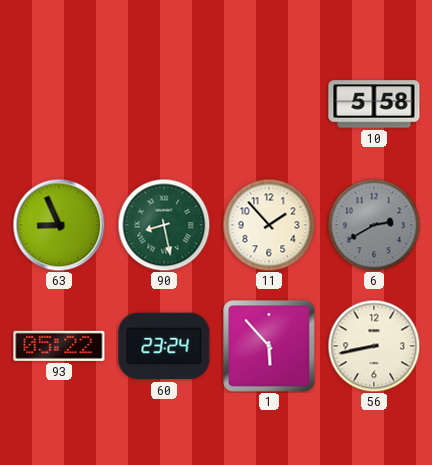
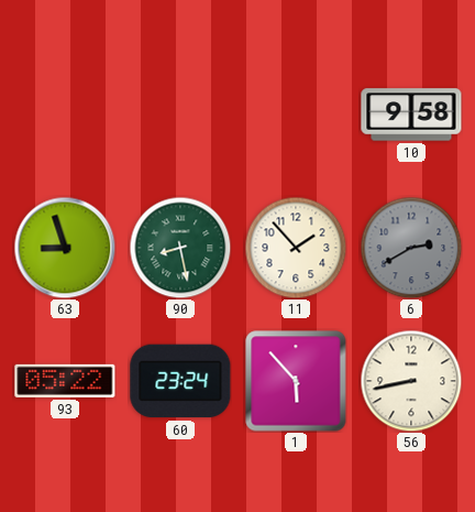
10: 5:58 -> 9:58
63: 8:56 -> 8:57
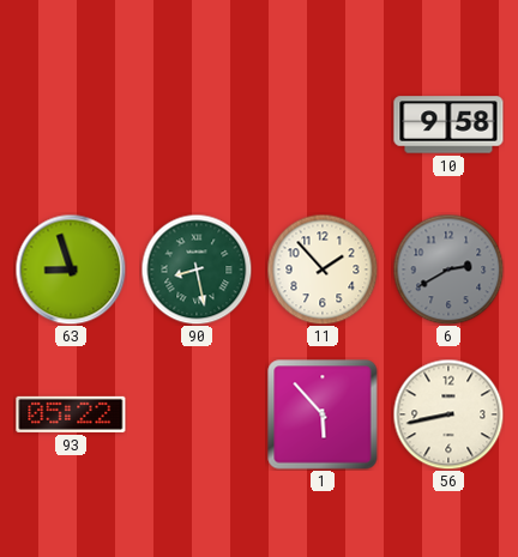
60: 23:24 -> none
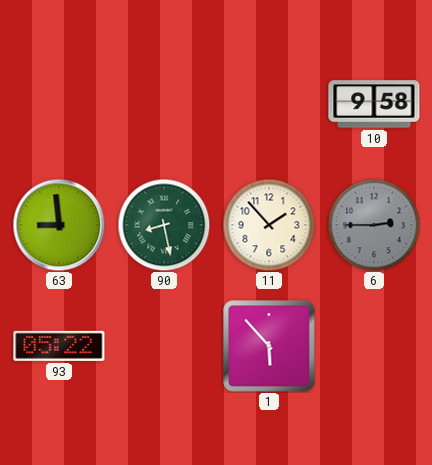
63: 8:57 -> 8:59
6: 2:40 -> 2:45
56: 8:43 -> none
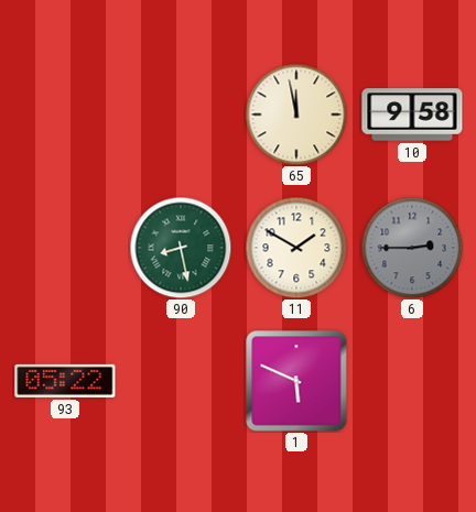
65: none -> 11:58
63: 8:59 -> none
11: 1:53 -> 1:50
1: 5:53 -> 5:49
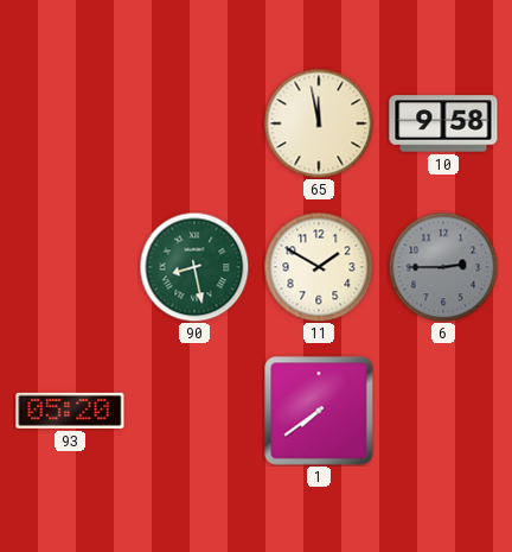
93: 05:22 -> 05:20
1: 5:49 -> 7:39
